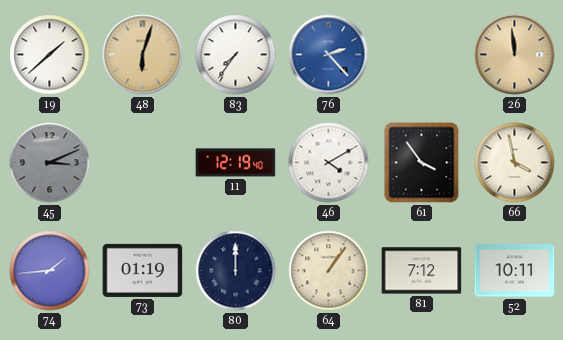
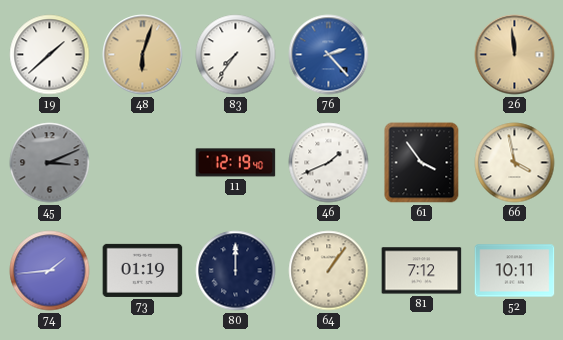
46: 4:10 -> 1:41
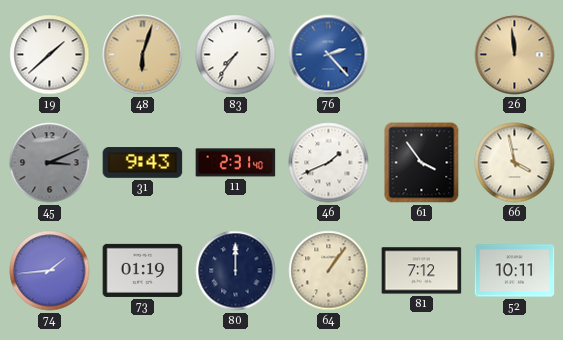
31: none -> 9:43
11: 12:19 -> 2:31
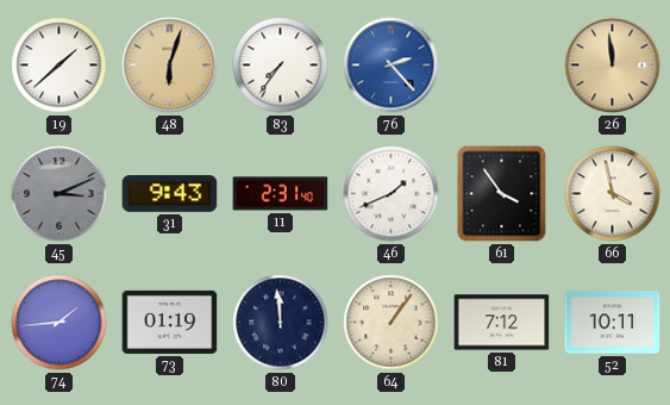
80: 12:00 -> 11:59
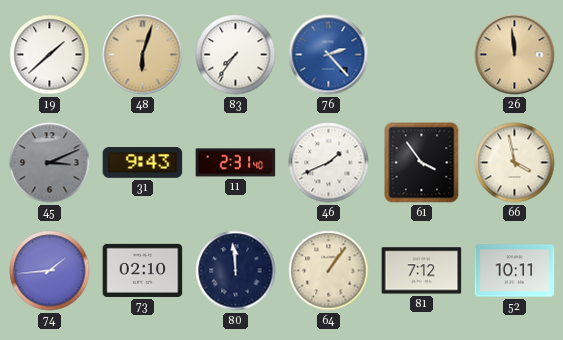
73: 01:19 -> 02:10
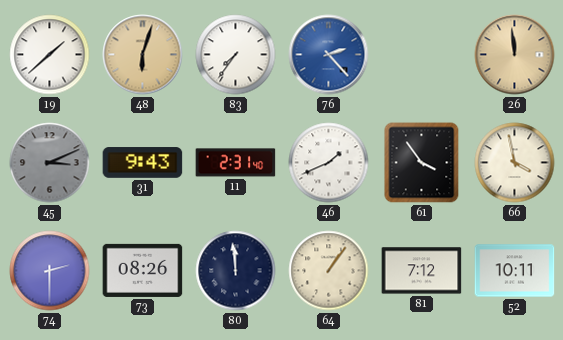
74: 1:44 -> 2:30
73: 02:10 -> 08:26
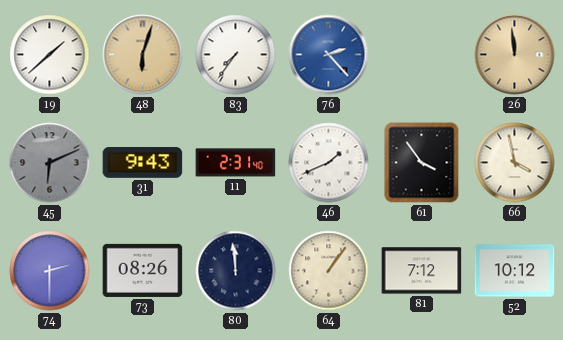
45: 3:11 -> 6:11
52: 10:11 -> 10:12
